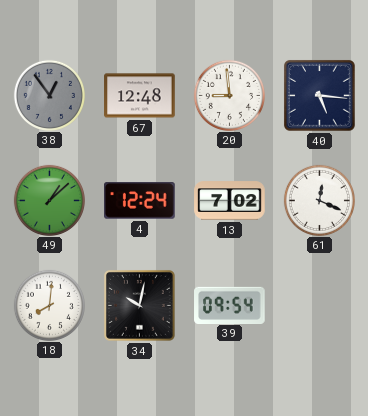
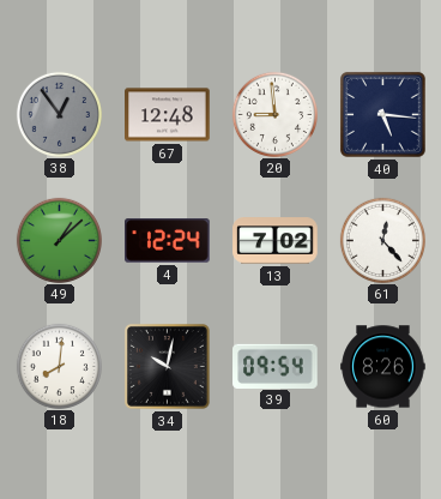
61: 12:19 -> 12:23
60: none -> 8:26
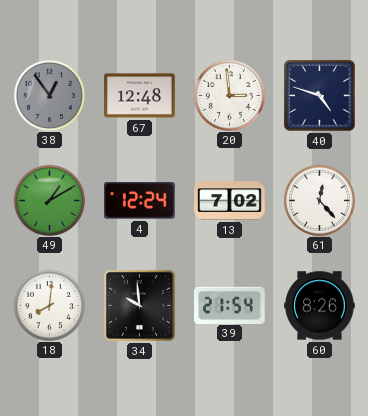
20: 8:59 -> 2:59
40: 5:16 -> 4:48
49: 1:08 -> 1:10
34: 10:02 -> 9:59
39: 09:54 -> 21:54
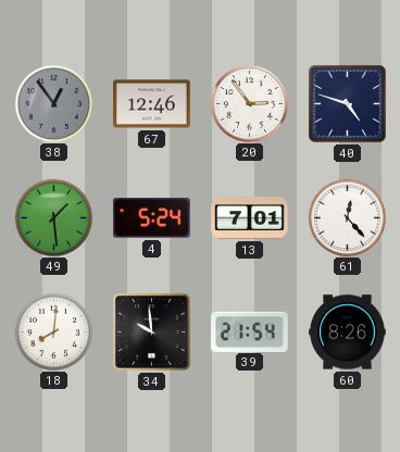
67: 12:48 -> 12:46
20: 2:59 -> 2:54
49: 1:10 -> 1:29
4: 12:24 -> 5:24
13: 7:02 -> 7:01
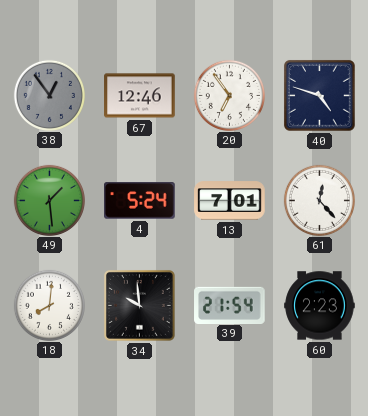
20: 2:54 -> 6:54
60: 8:26 -> 2:23
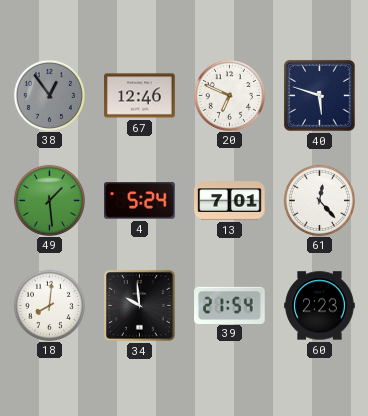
20: 6:54 -> 6:49
40: 4:48 -> 5:48
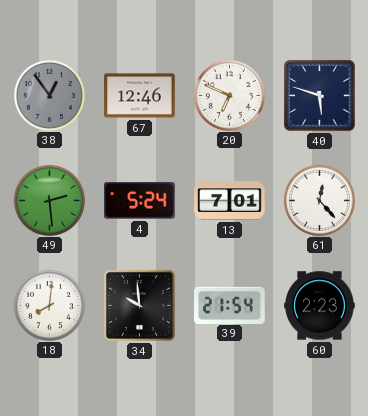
49: 1:29 -> 2:29
